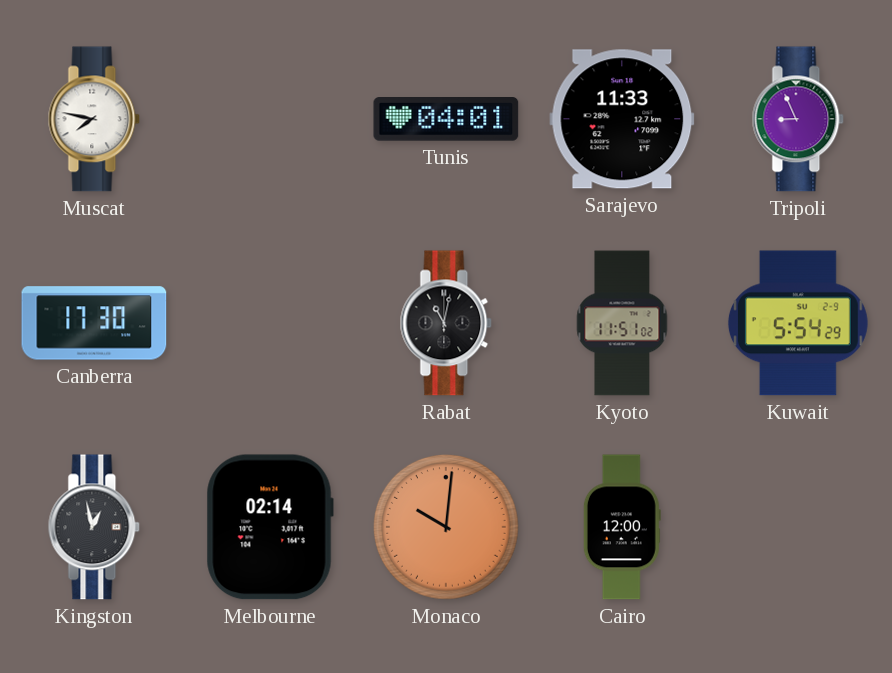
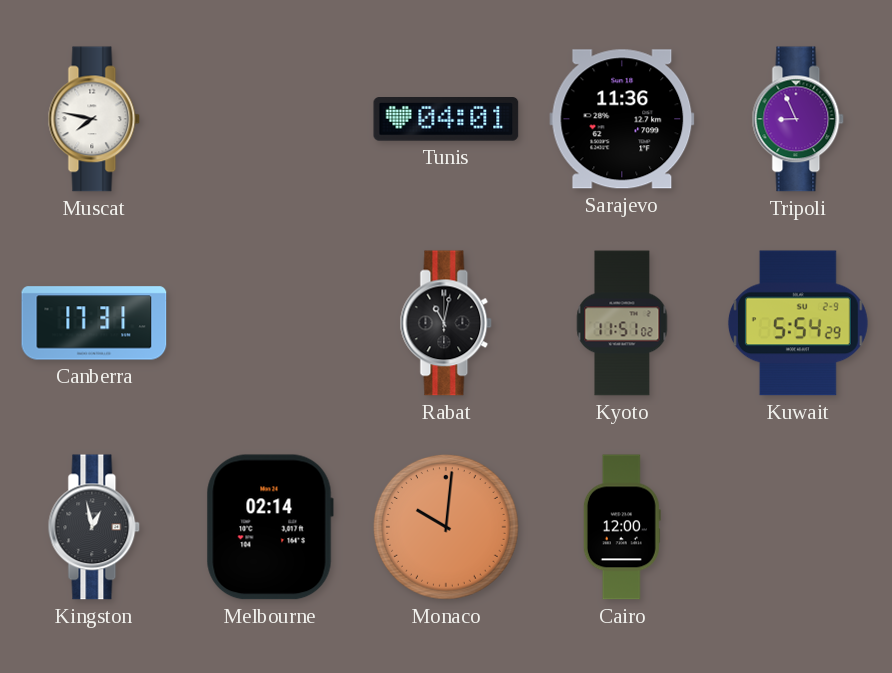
Sarajevo: 11:33 -> 11:36
Canberra: 17:30 -> 17:31
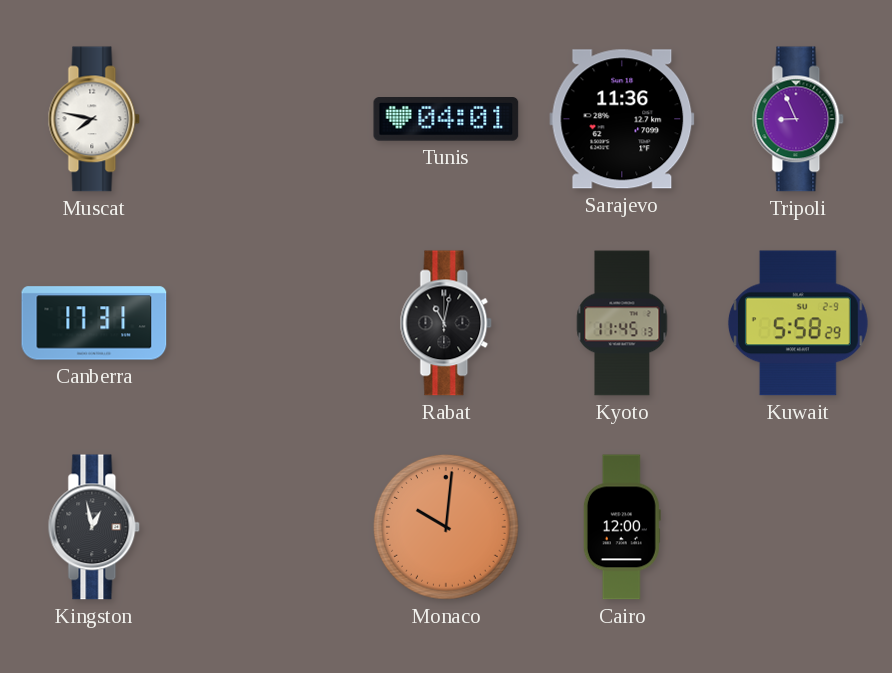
Kyoto: 11:51 -> 11:45
Kuwait: 5:54 -> 5:58
Melbourne: 02:14 -> none
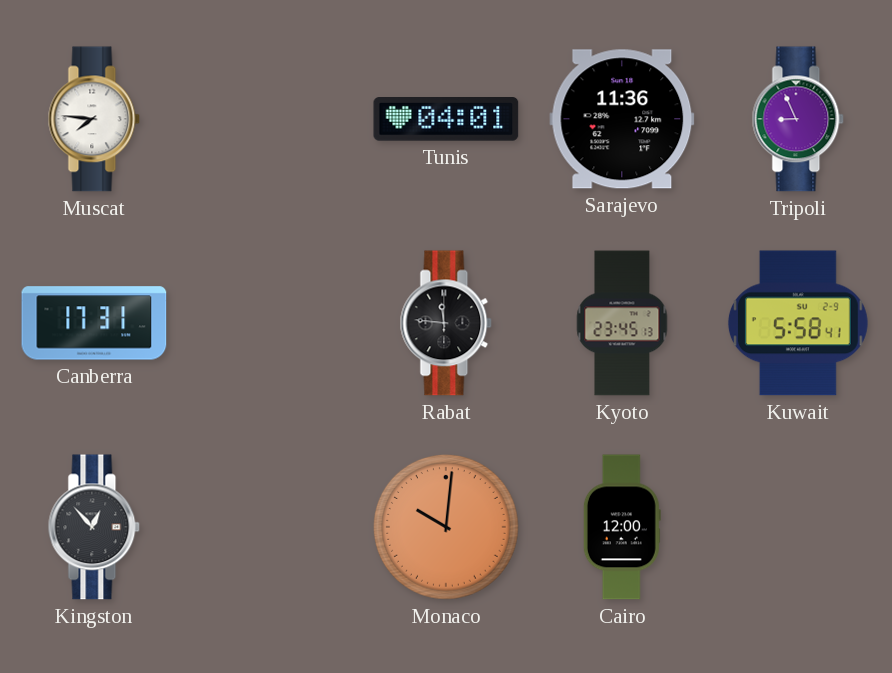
Muscat: 7:47 -> 7:46
Rabat: 11:02 -> 11:46
Kyoto: 11:45 -> 23:45
Kuwait: 5:58:29 -> 5:58:41
Kingston: 12:58 -> 12:53
